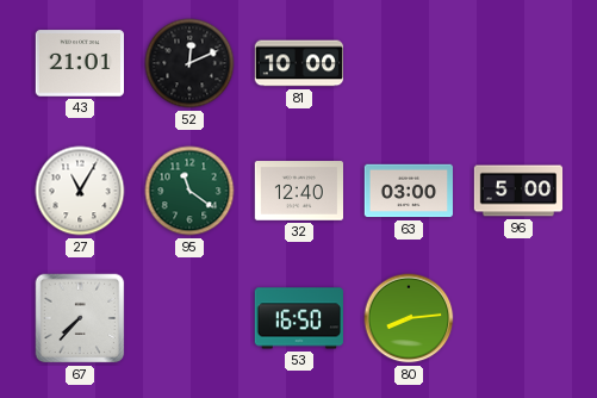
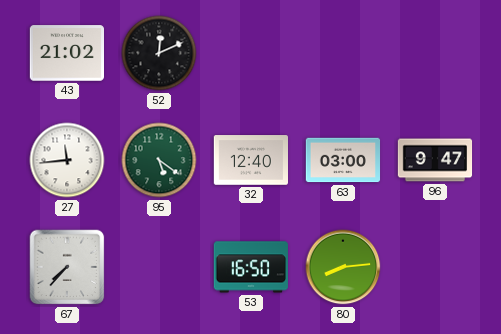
43: 21:01 -> 21:02
81: 10:00 -> none
27: 11:05 -> 11:44
95: 11:21 -> 5:21
96: 5:00 -> 9:47
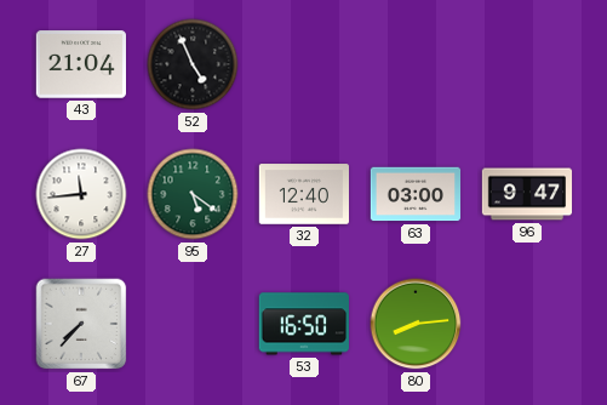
43: 21:02 -> 21:04
52: 12:11 -> 4:56
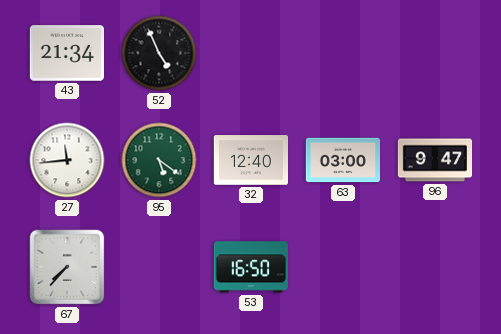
43: 21:04 -> 21:34
80: 8:14 -> none
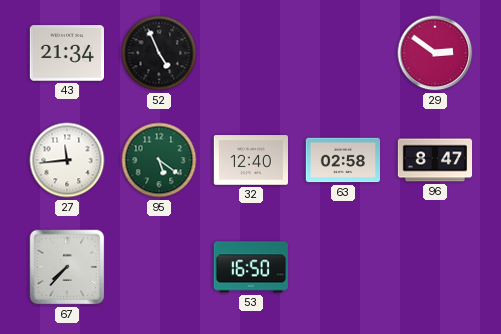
29: none -> 2:51
63: 03:00 -> 02:58
96: 9:47 -> 8:47
